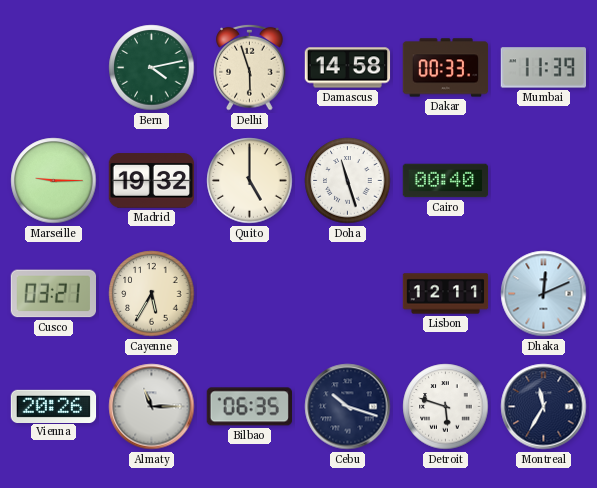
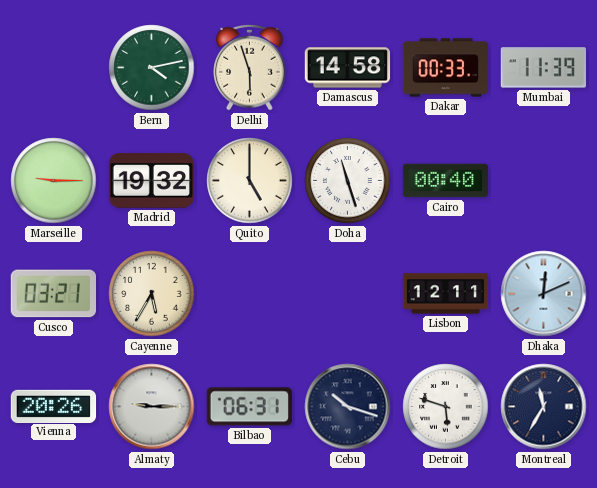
Almaty: 11:15 -> 9:15
Bilbao: 06:35 -> 06:31
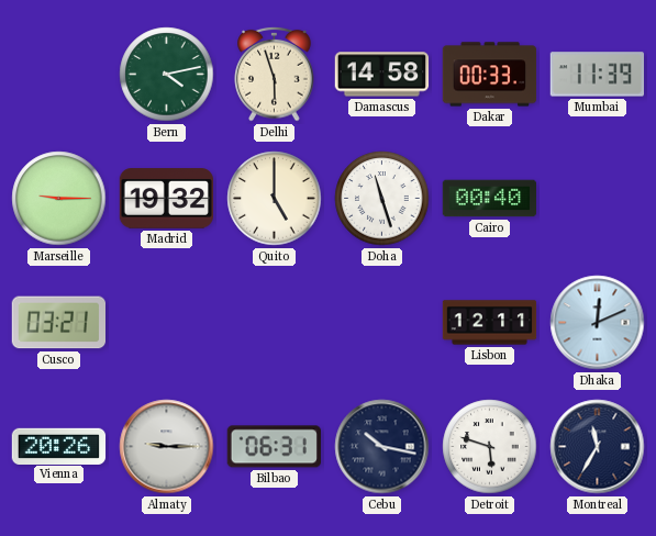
Cayenne: 5:35 -> none
Cebu: 10:18 -> 10:17
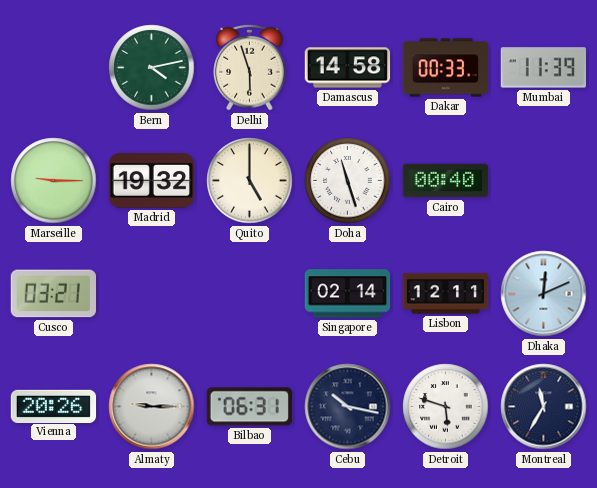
Singapore: none -> 02:14
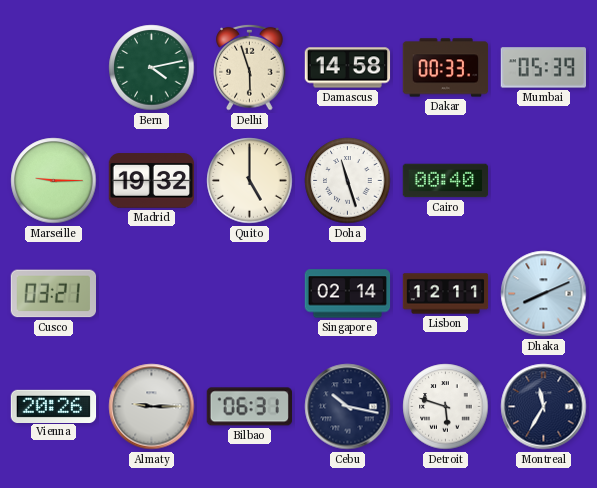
Mumbai: 11:39 -> 05:39
Dhaka: 12:11 -> 8:11
